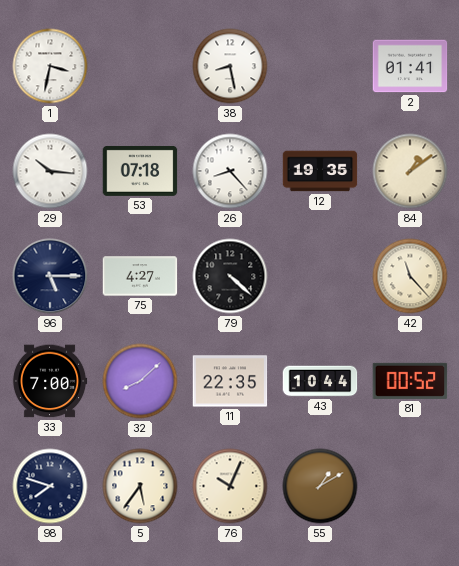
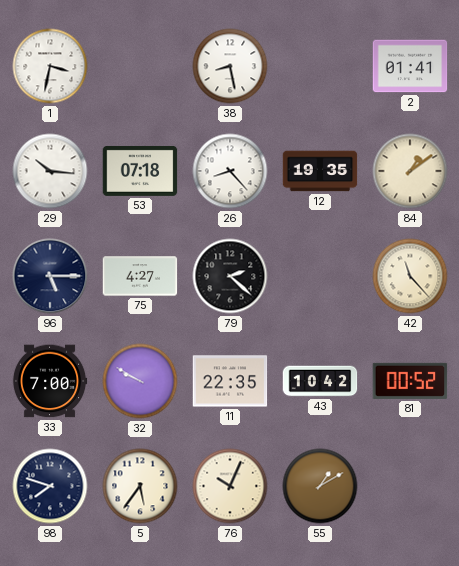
79: 4:22 -> 2:22
32: 8:08 -> 9:50
43: 10:44 -> 10:42
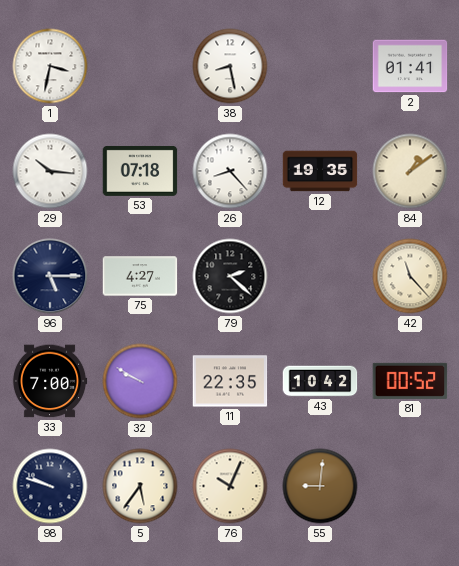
98: 7:48 -> 9:48
55: 1:10 -> 9:01
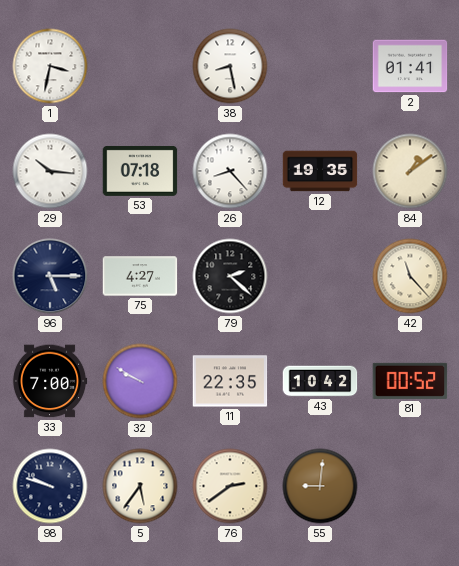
76: 10:04 -> 2:39
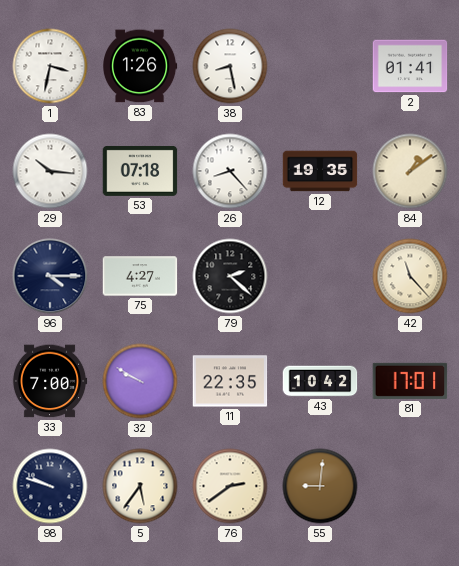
83: none -> 1:26
96: 5:15 -> 4:15
81: 00:52 -> 17:01
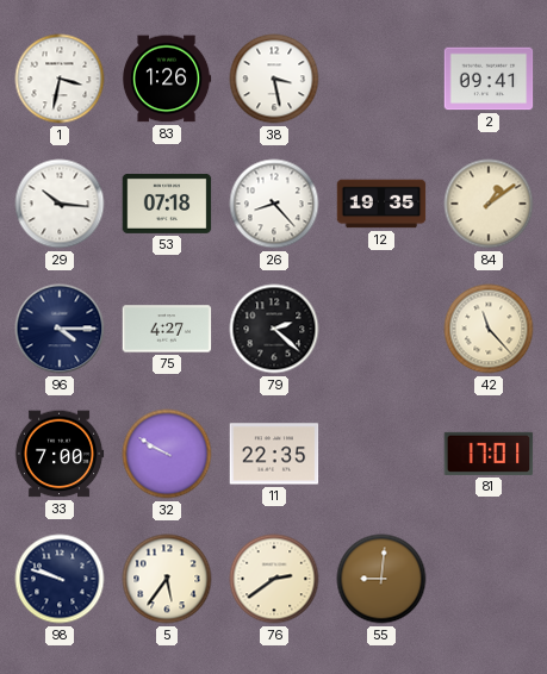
38: 8:28 -> 3:28
2: 01:41 -> 09:41
43: 10:42 -> none
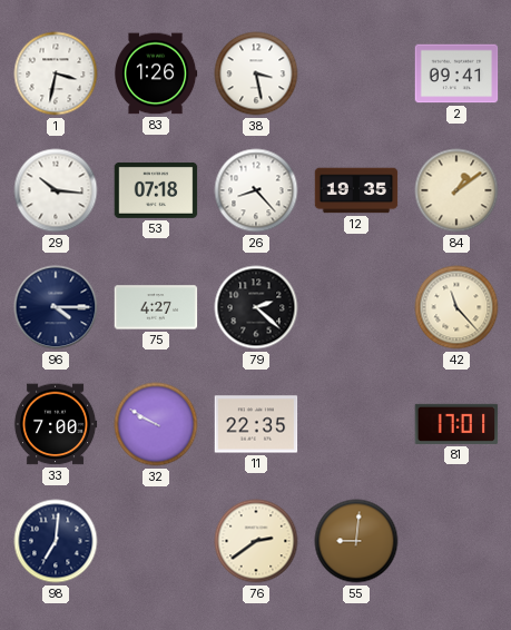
98: 9:48 -> 7:01
5: 5:36 -> none
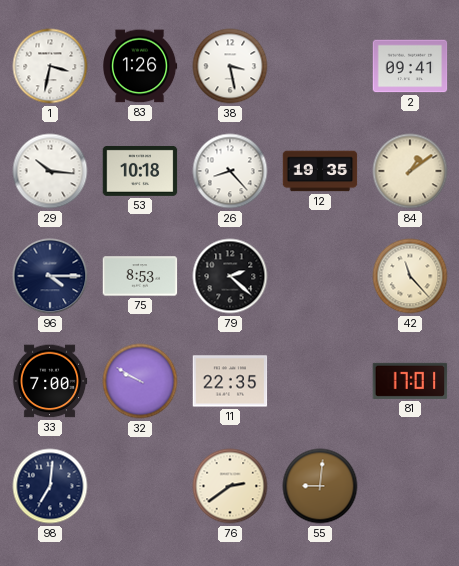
53: 07:18 -> 10:18
75: 4:27 -> 8:53
